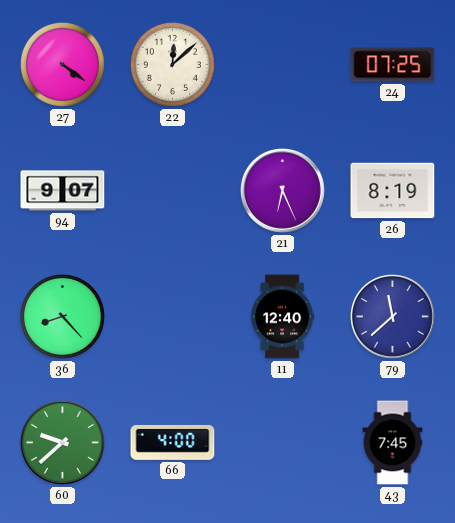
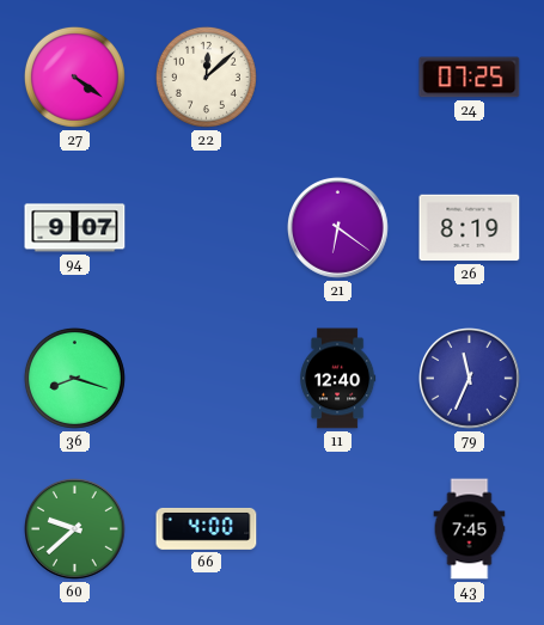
21: 6:26 -> 6:21
36: 8:23 -> 8:18
79: 11:38 -> 11:34
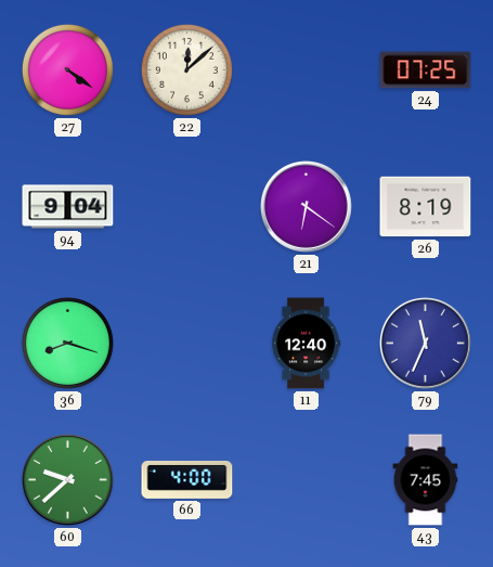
94: 9:07 -> 9:04
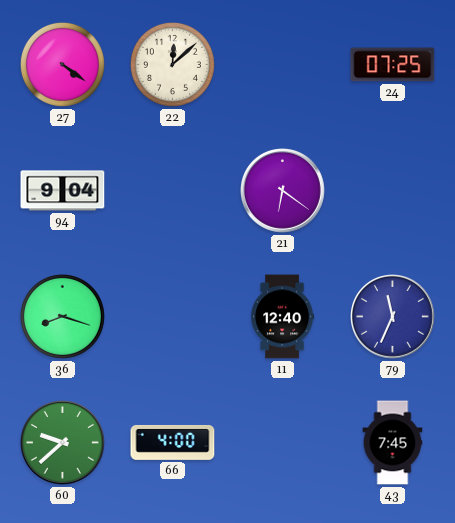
26: 8:19 -> none
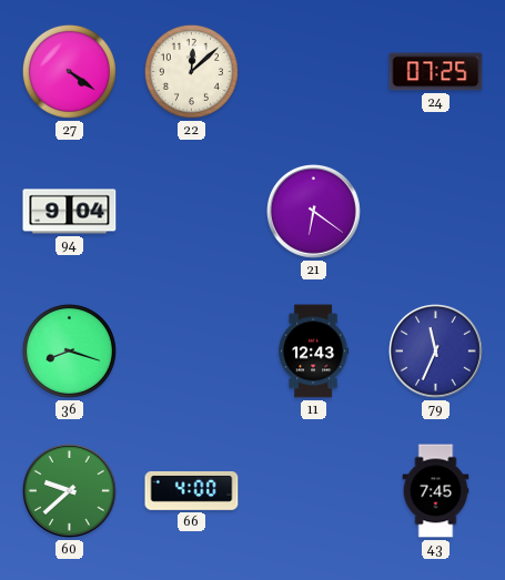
11: 12:40 -> 12:43
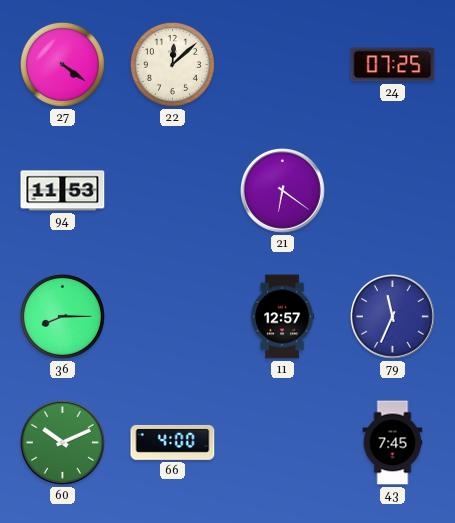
94: 9:04 -> 11:53
36: 8:18 -> 8:15
11: 12:43 -> 12:57
60: 9:38 -> 10:11
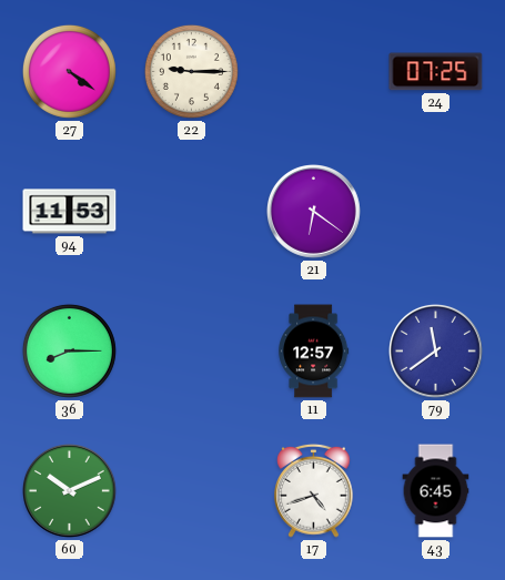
22: 12:08 -> 9:15
79: 11:34 -> 11:39
66: 4:00 -> none
17: none -> 4:42
43: 7:45 -> 6:45
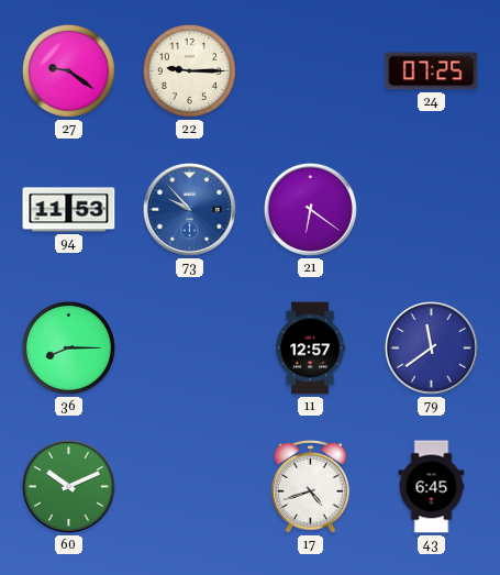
27: 4:21 -> 9:21
73: none -> 9:53
